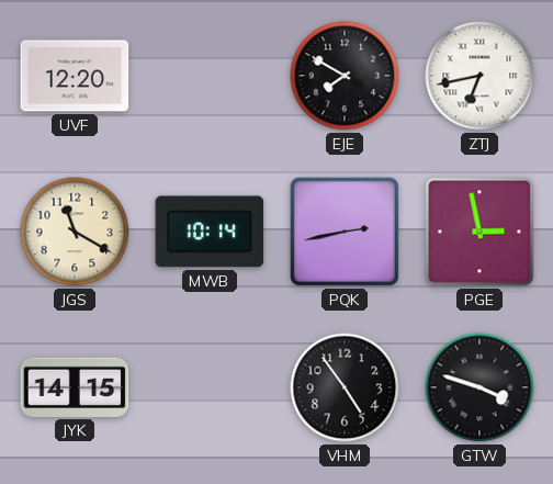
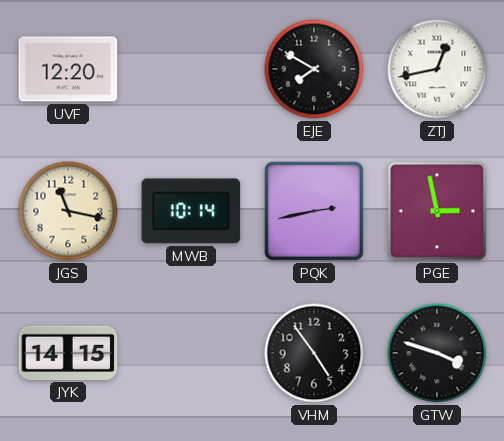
ZTJ: 6:43 -> 12:43
JGS: 11:20 -> 11:17
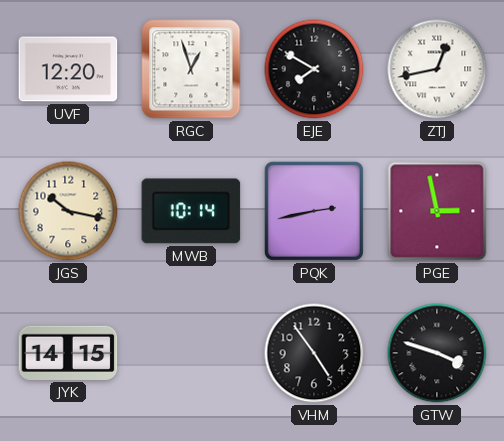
RGC: none -> 12:57
JGS: 11:17 -> 10:17
